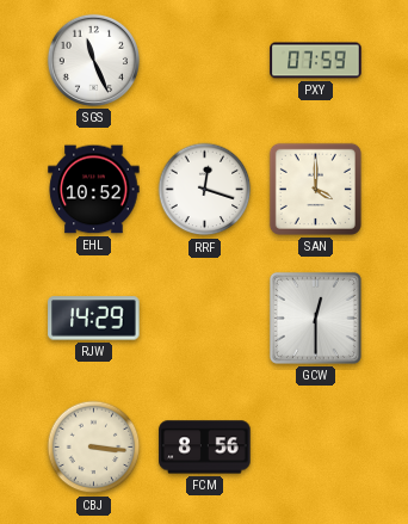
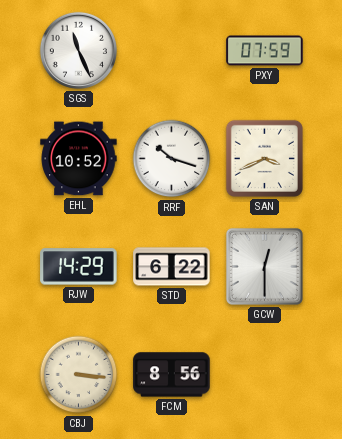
RRF: 12:18 -> 10:18
SAN: 4:00 -> 3:41
STD: none -> 6:22
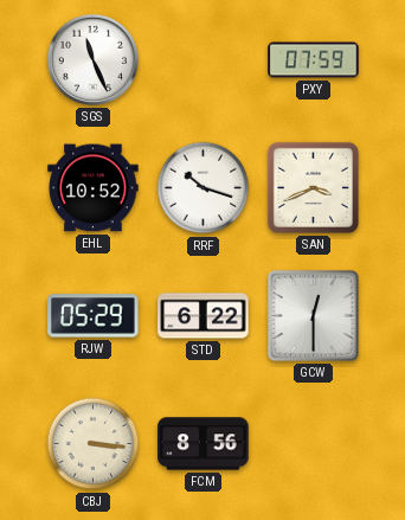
RJW: 14:29 -> 05:29
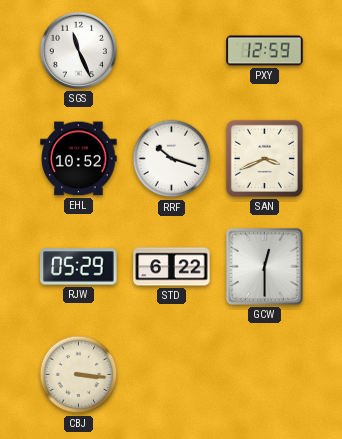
PXY: 07:59 -> 12:59
FCM: 8:56 -> none
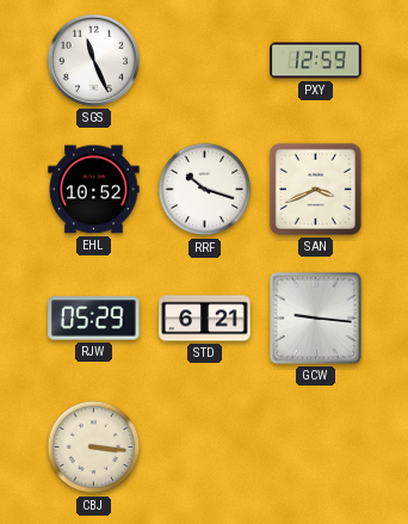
STD: 6:22 -> 6:21
GCW: 12:30 -> 9:16
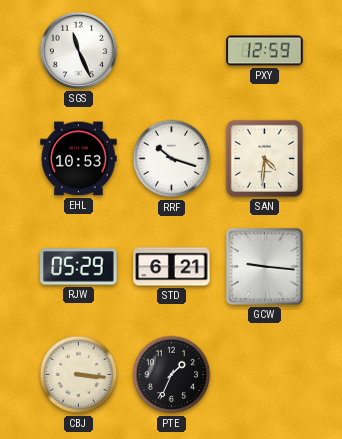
EHL: 10:52 -> 10:53
SAN: 3:41 -> 4:31
PTE: none -> 1:34
